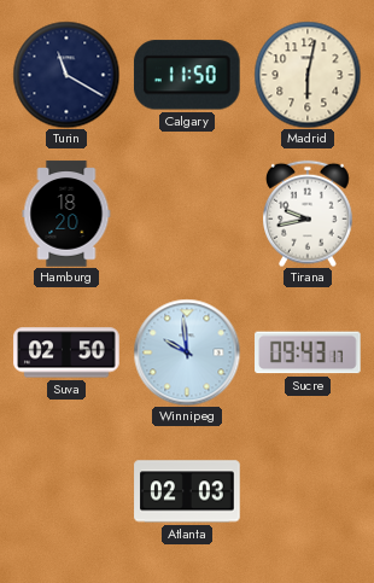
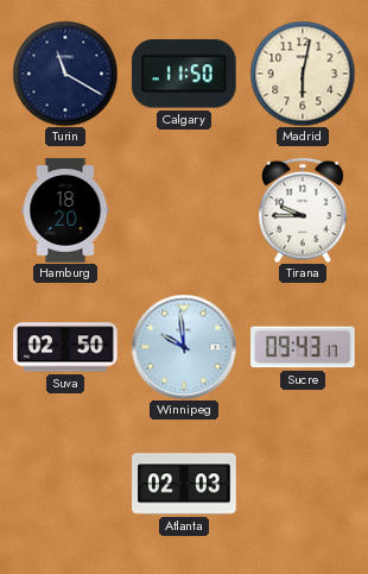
Tirana: 9:43 -> 9:45
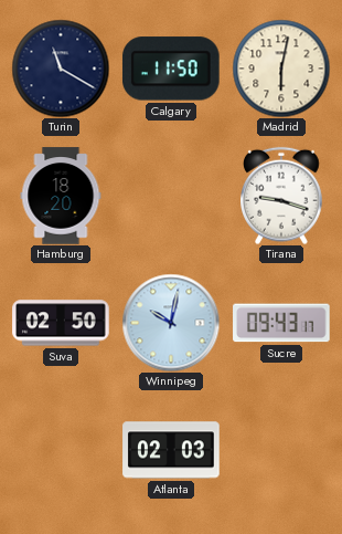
Tirana: 9:45 -> 9:18
Winnipeg: 9:59 -> 10:02
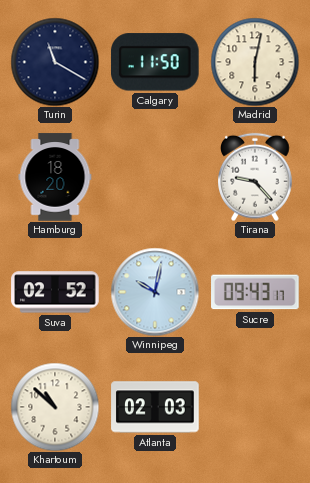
Tirana: 9:18 -> 9:23
Suva: 02:50 -> 02:52
Khartoum: none -> 10:52
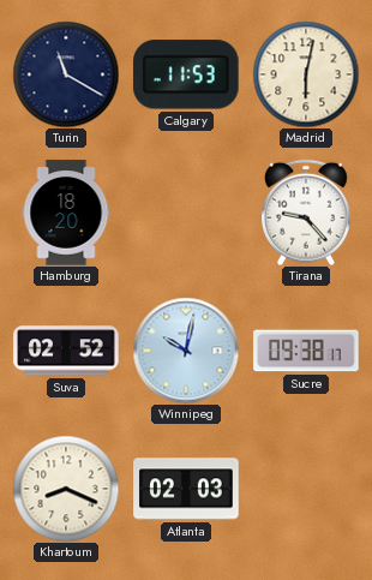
Calgary: 11:50 -> 11:53
Sucre: 09:43 -> 09:38
Khartoum: 10:52 -> 8:19
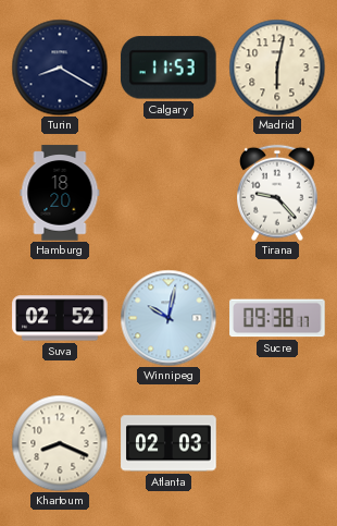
Turin: 11:20 -> 8:20
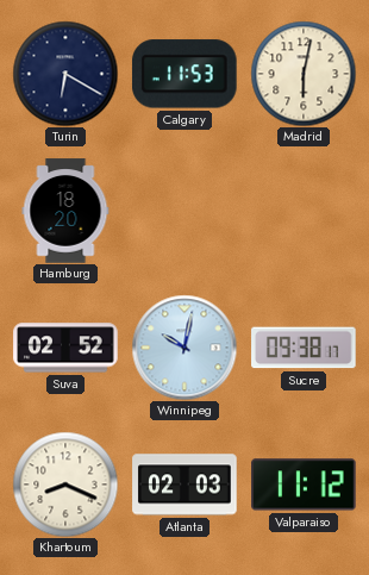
Turin: 8:20 -> 6:20
Tirana: 9:23 -> none
Valparaiso: none -> 11:12
